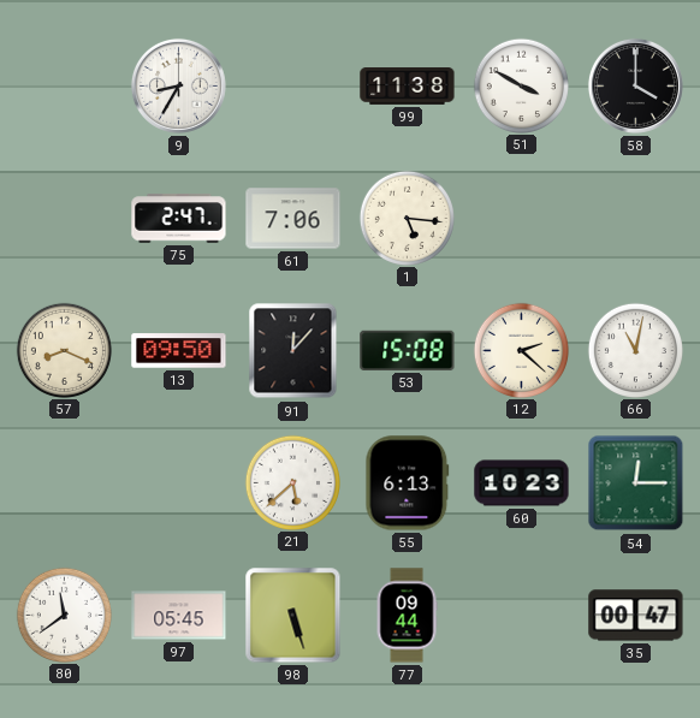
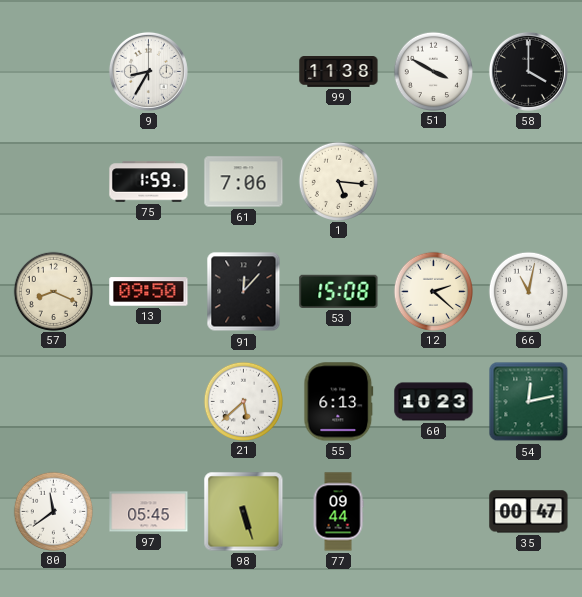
75: 2:47 -> 1:59
54: 12:15 -> 12:13
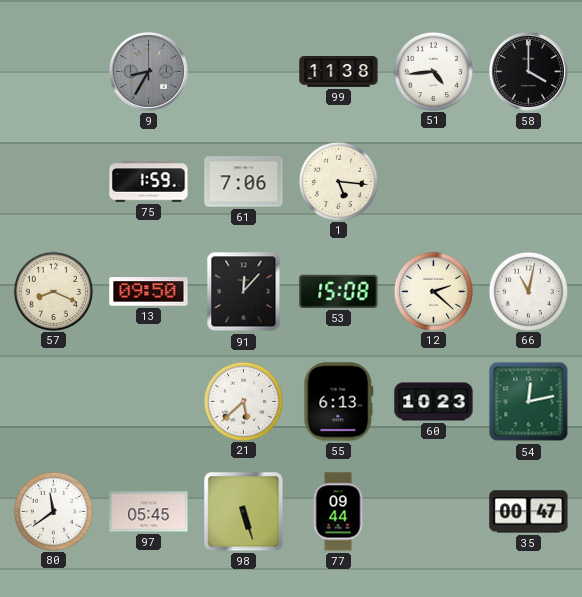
9 dial: white -> grey
51: 3:50 -> 4:44
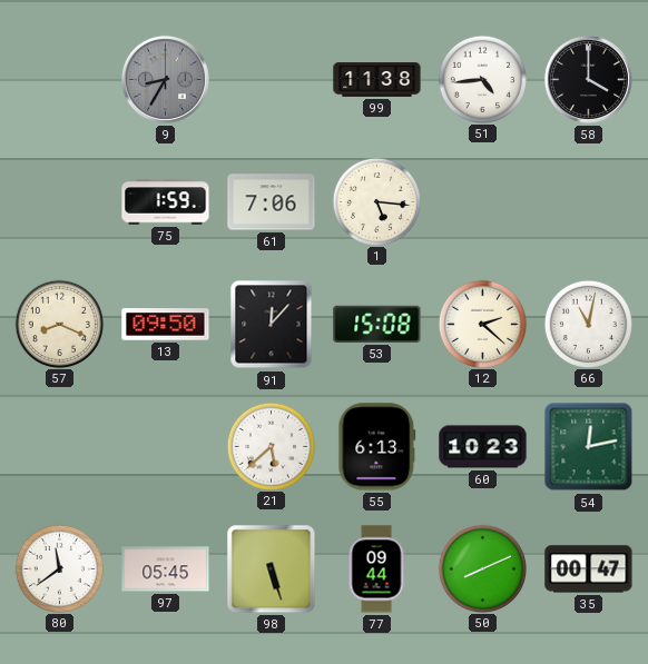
50: none -> 8:11
